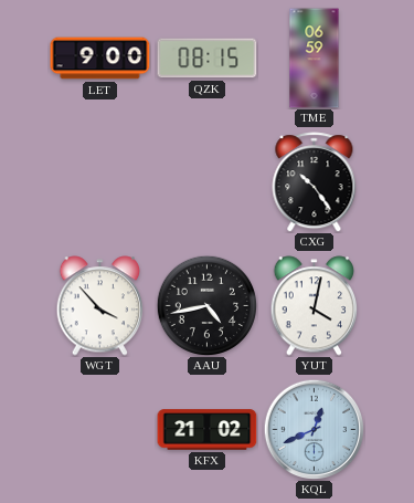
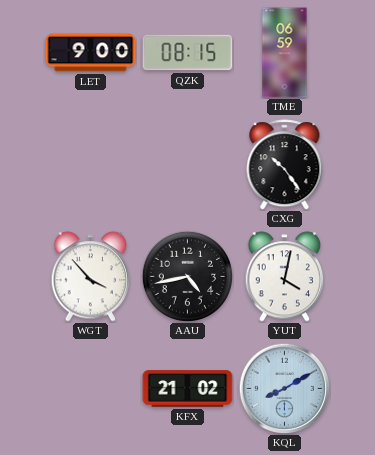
KQL: 12:41 -> 8:10
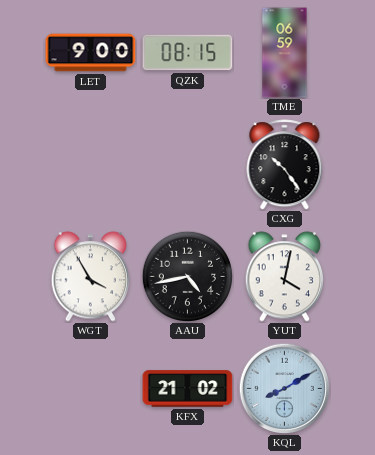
WGT: 3:53 -> 3:55
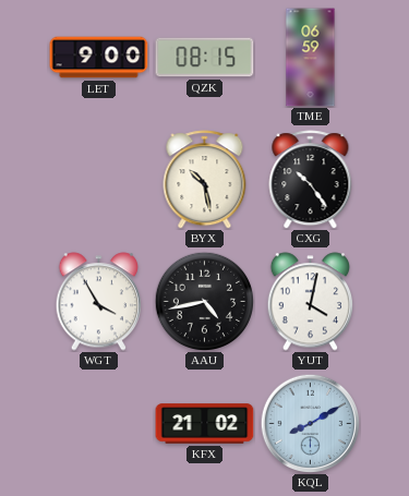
BYX: none -> 10:28
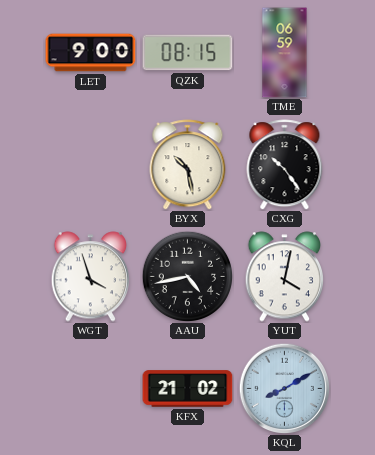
WGT: 3:55 -> 3:57
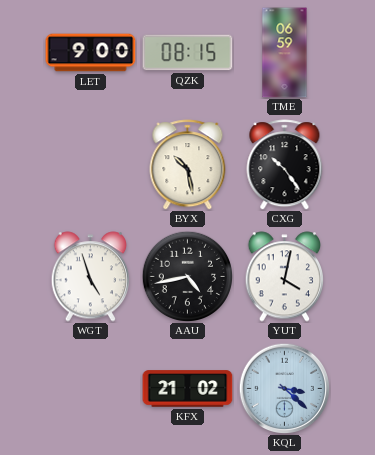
WGT: 3:57 -> 4:57
KQL: 8:10 -> 3:22
